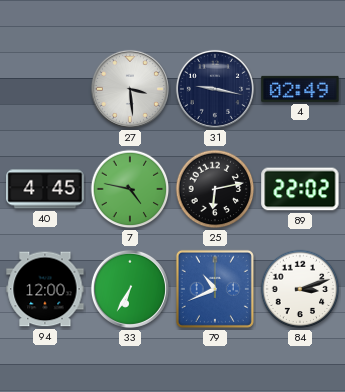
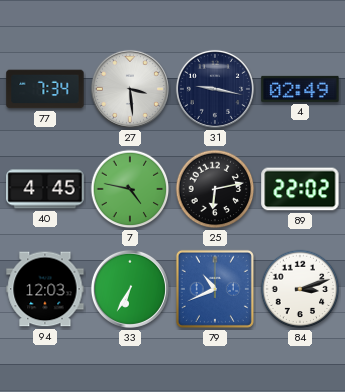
77: none -> 7:34
94: 12:00 -> 12:03
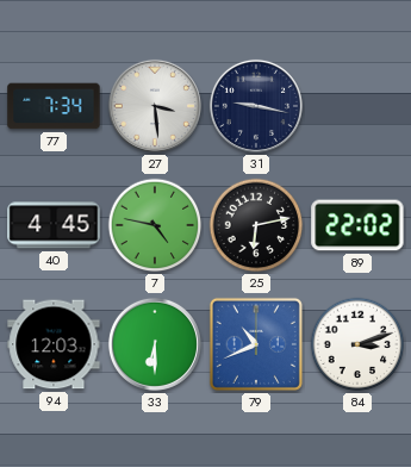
4: 02:49 -> none
33: 6:35 -> 6:30
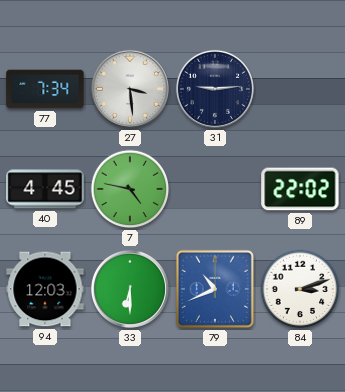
31: 9:17 -> 9:14
25: 6:13 -> none
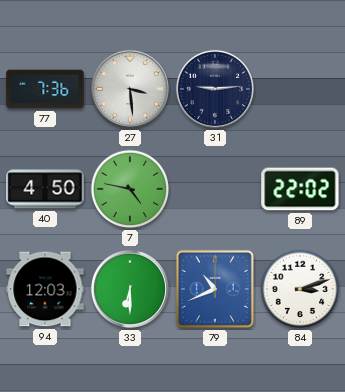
77: 7:34 -> 7:36
40: 4:45 -> 4:50
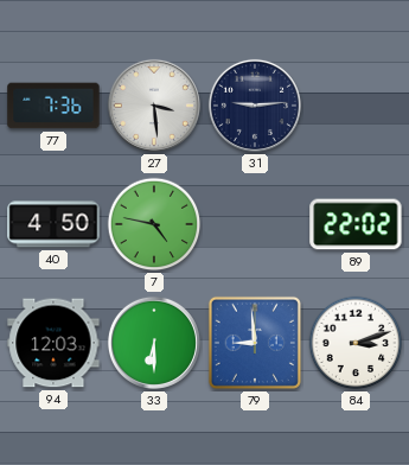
79: 10:41 -> 8:59
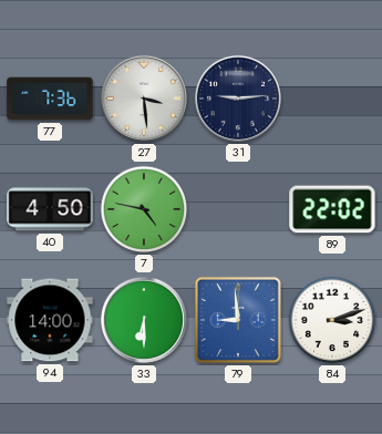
94: 12:03 -> 14:00
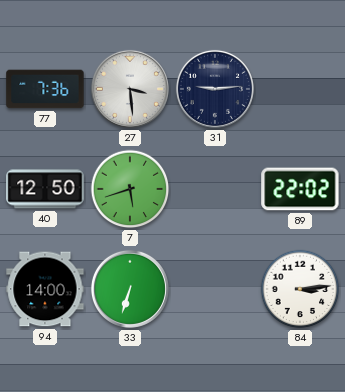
40: 4:50 -> 12:50
7: 4:47 -> 5:42
33: 6:30 -> 6:33
79: 8:59 -> none
84: 3:12 -> 3:14
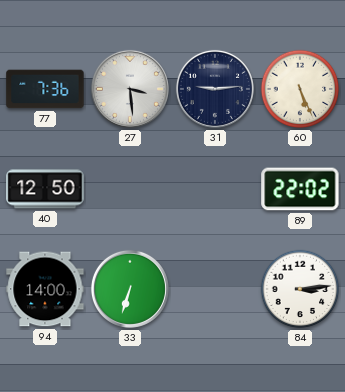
60: none -> 5:26
7: 5:42 -> none
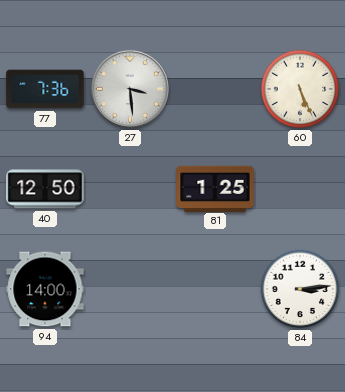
31: 9:14 -> none
81: none -> 1:25
89: 22:02 -> none
33: 6:33 -> none
